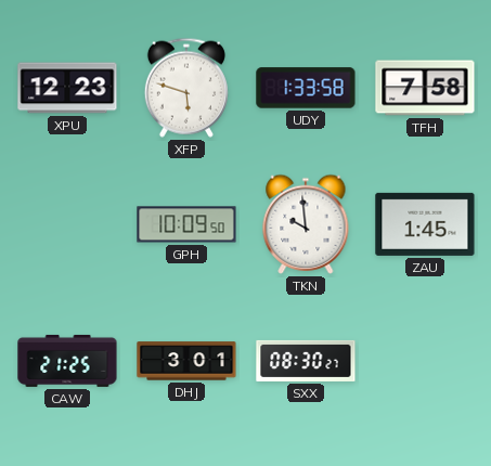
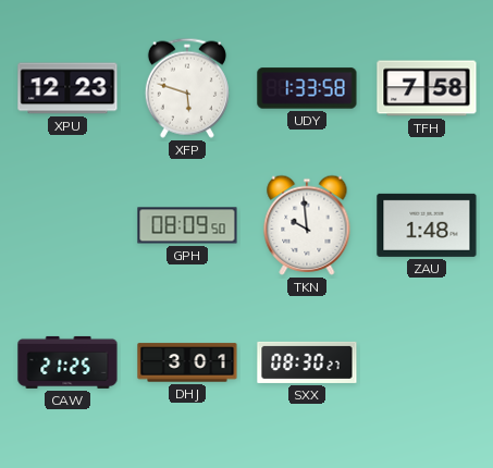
GPH: 10:09 -> 08:09
ZAU: 1:45 -> 1:48
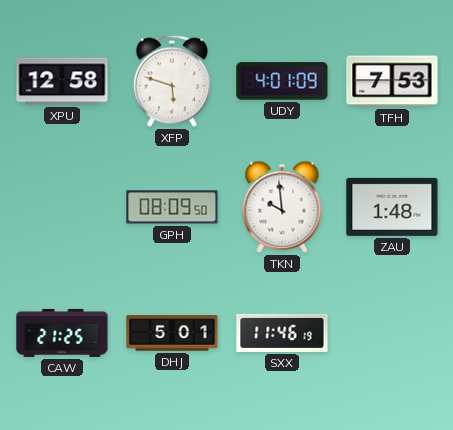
XPU: 12:23 -> 12:58
UDY: 1:33 -> 4:01
TFH: 7:58 -> 7:53
DHJ: 3:01 -> 5:01
SXX: 08:30 -> 11:46
